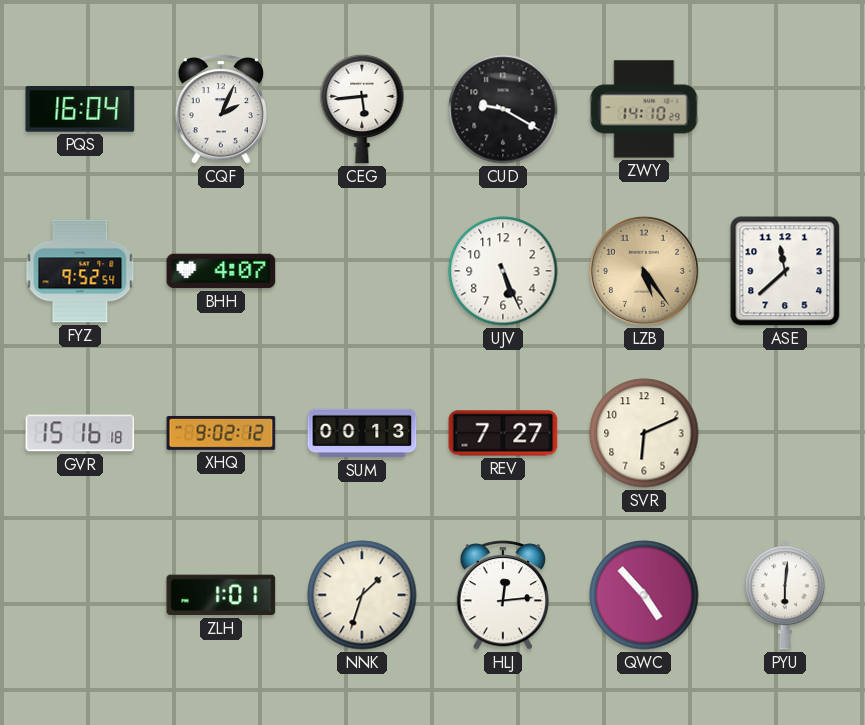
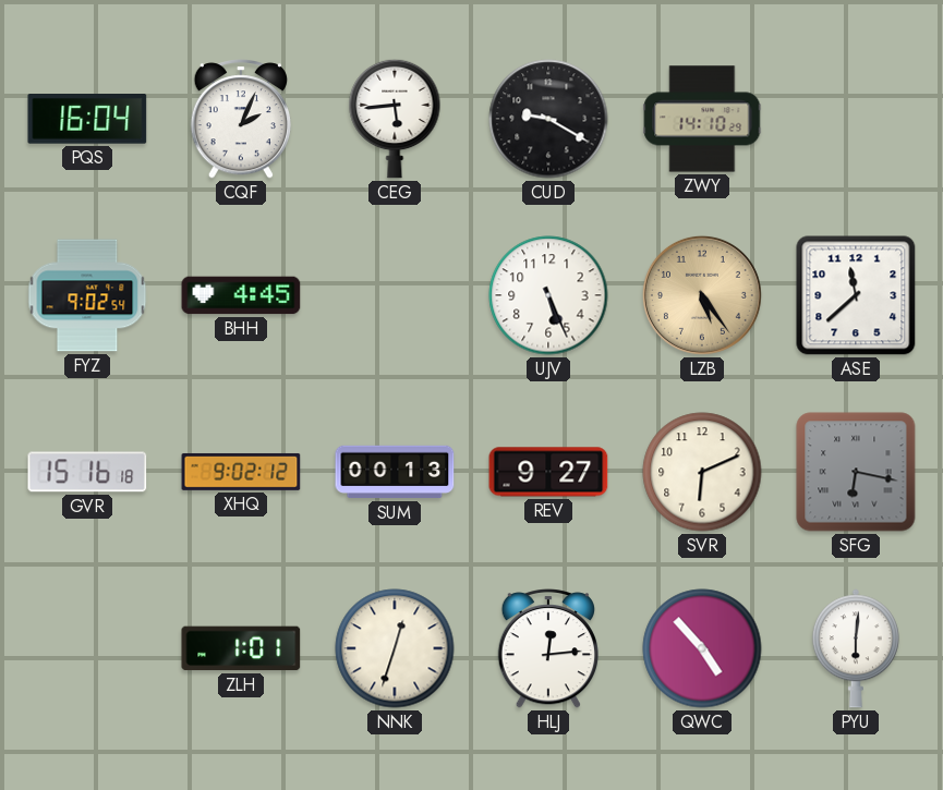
FYZ: 9:52 -> 9:02
BHH: 4:07 -> 4:45
REV: 7:27 -> 9:27
SFG: none -> 6:17
NNK: 1:33 -> 12:33
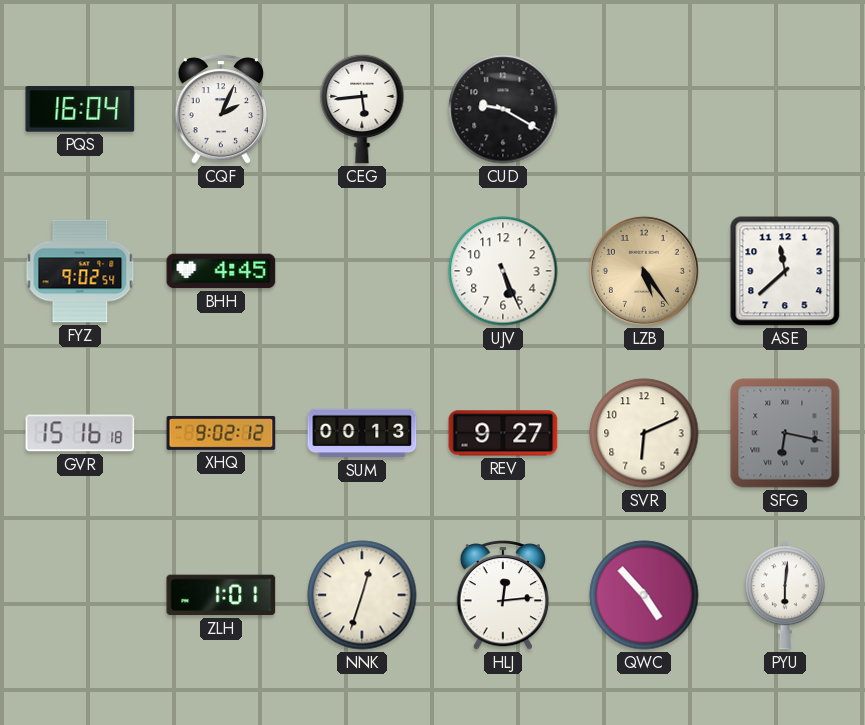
ZWY: 14:10 -> none
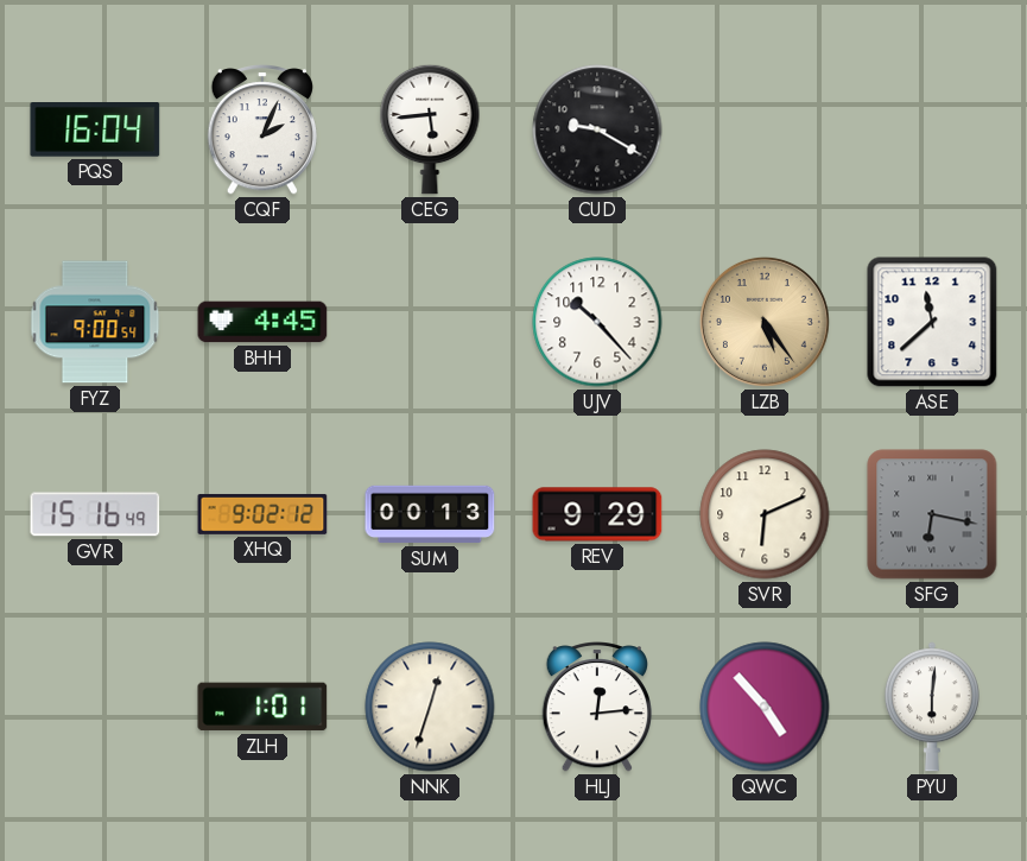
FYZ: 9:02 -> 9:00
UJV: 5:26 -> 10:23
GVR: 15:16:18 -> 15:16:49
REV: 9:27 -> 9:29
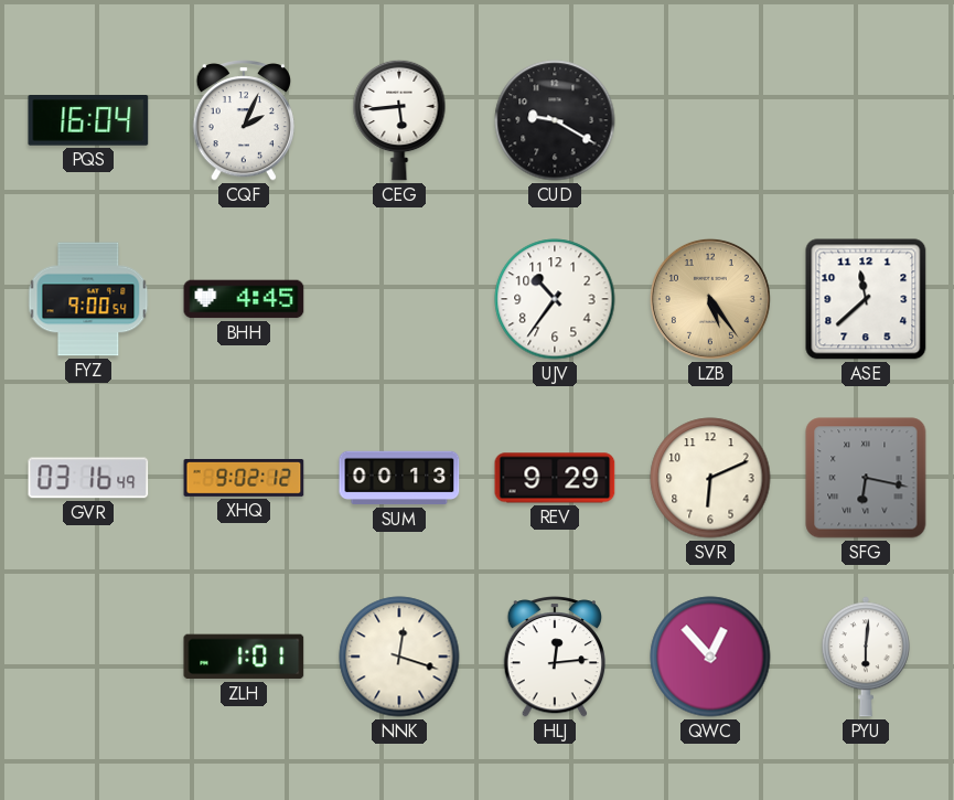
UJV: 10:23 -> 10:36
GVR: 15:16 -> 03:16
NNK: 12:33 -> 12:18
QWC: 4:53 -> 12:53
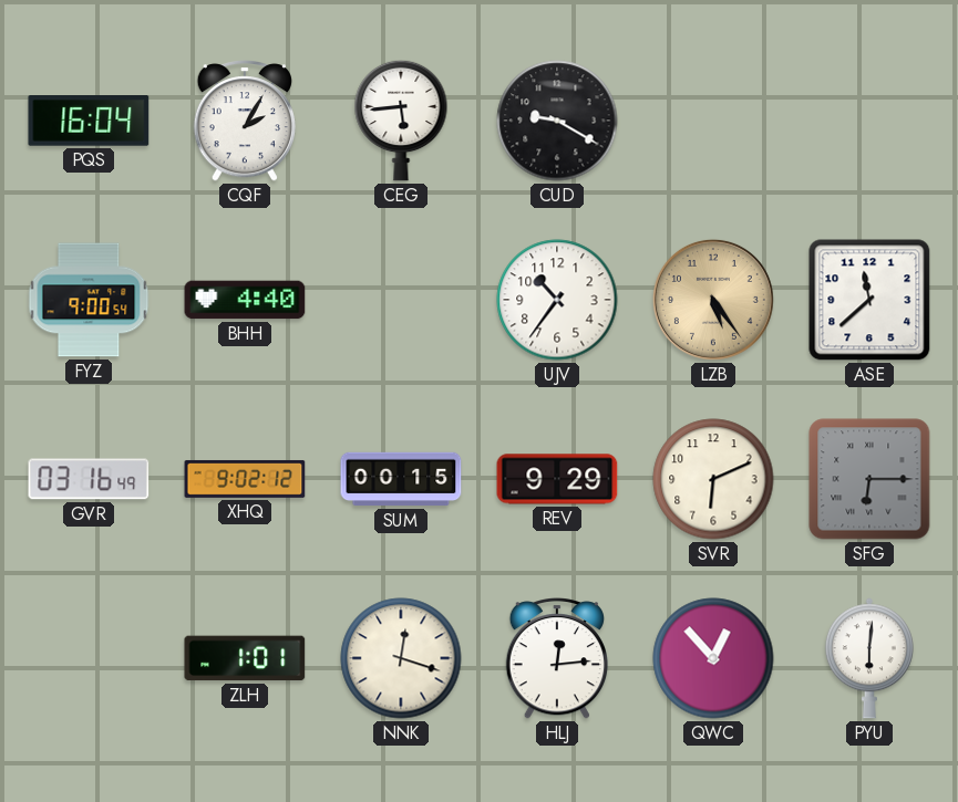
CQF: 2:04 -> 2:05
BHH: 4:45 -> 4:40
SUM: 00:13 -> 00:15
SFG: 6:17 -> 6:15
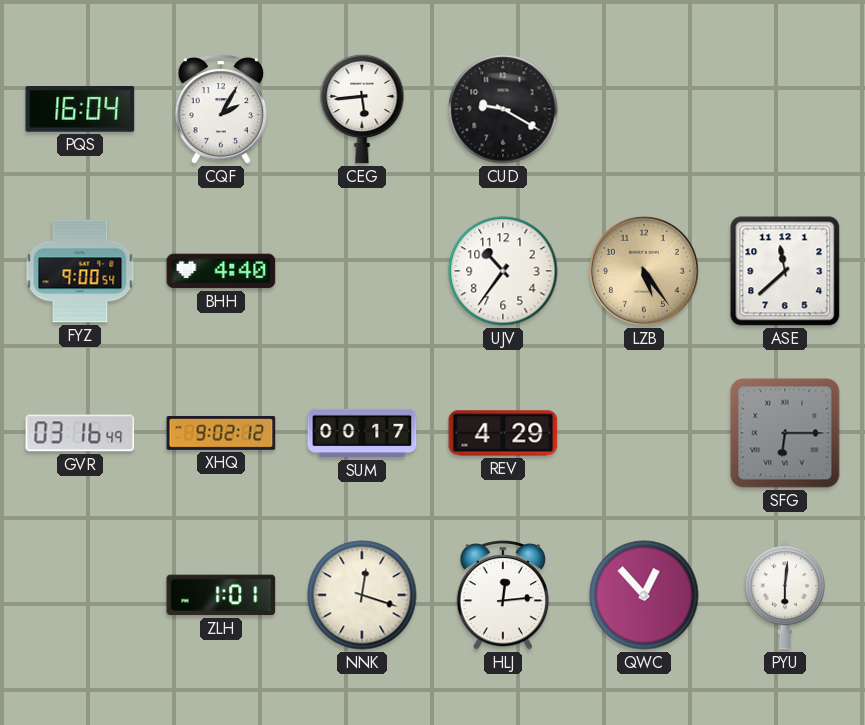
SUM: 00:15 -> 00:17
REV: 9:29 -> 4:29
SVR: 6:11 -> none
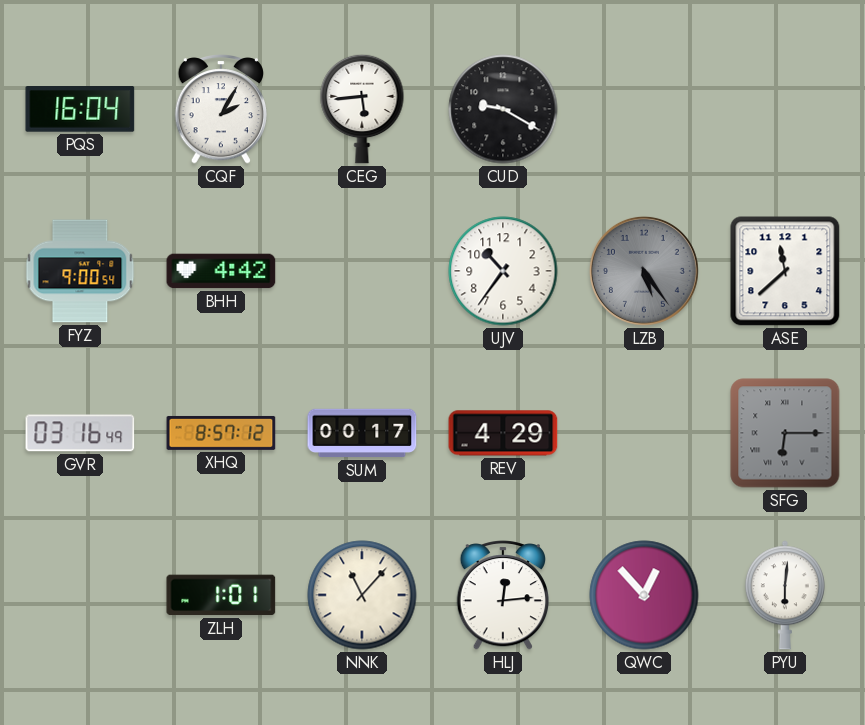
BHH: 4:40 -> 4:42
LZB dial: champagne -> grey
XHQ: 9:02 -> 8:57
NNK: 12:18 -> 11:07
